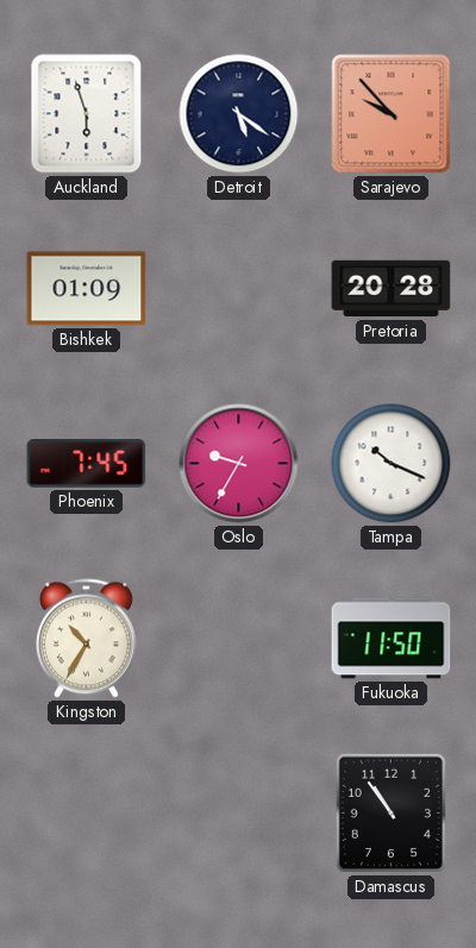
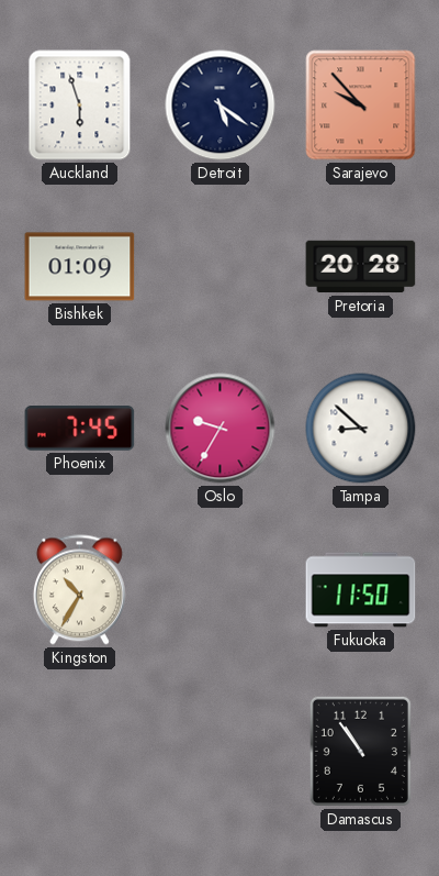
Tampa: 10:19 -> 8:52
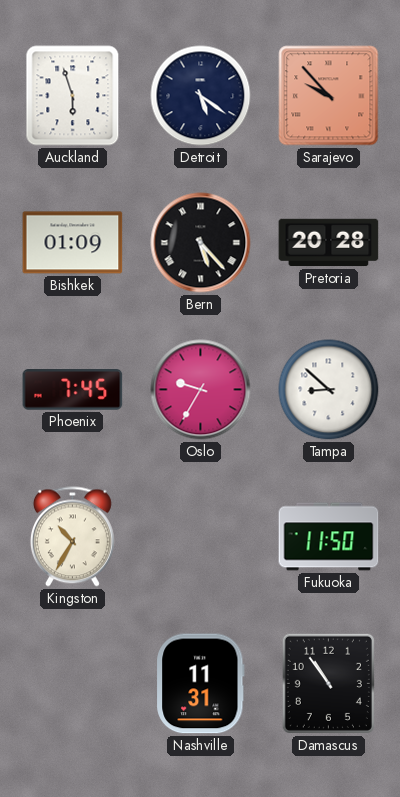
Bern: none -> 5:23
Nashville: none -> 11:31
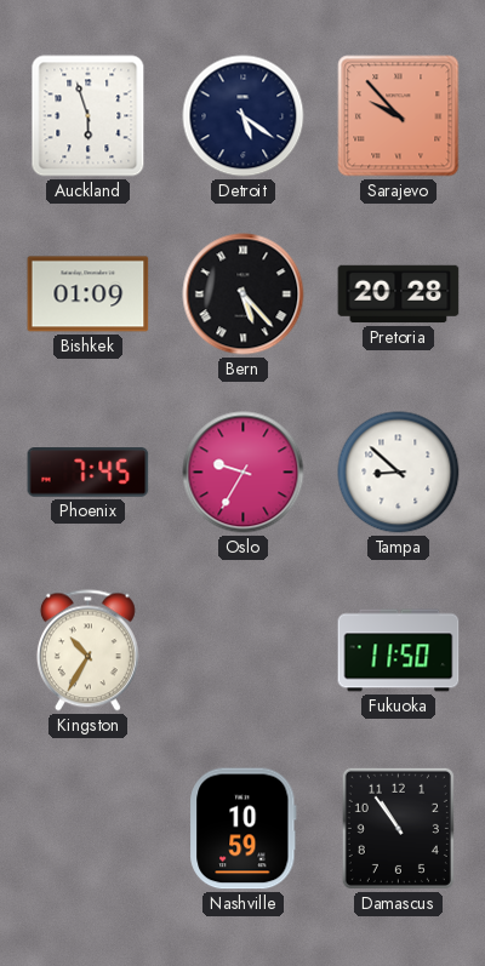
Nashville: 11:31 -> 10:59
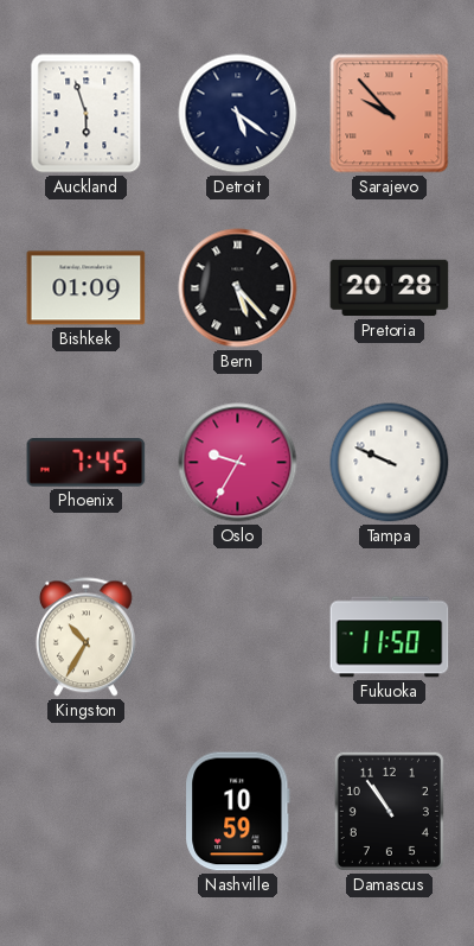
Tampa: 8:52 -> 9:49
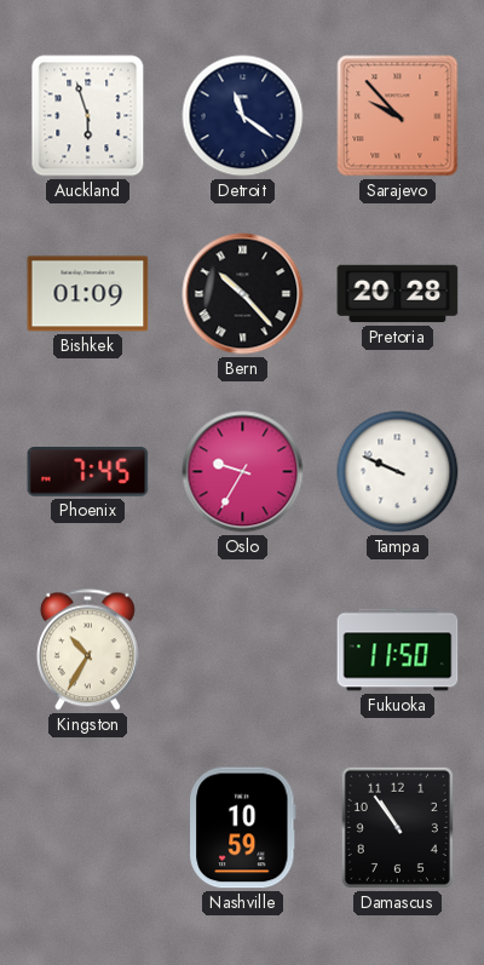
Detroit: 5:21 -> 11:21
Bern: 5:23 -> 10:23
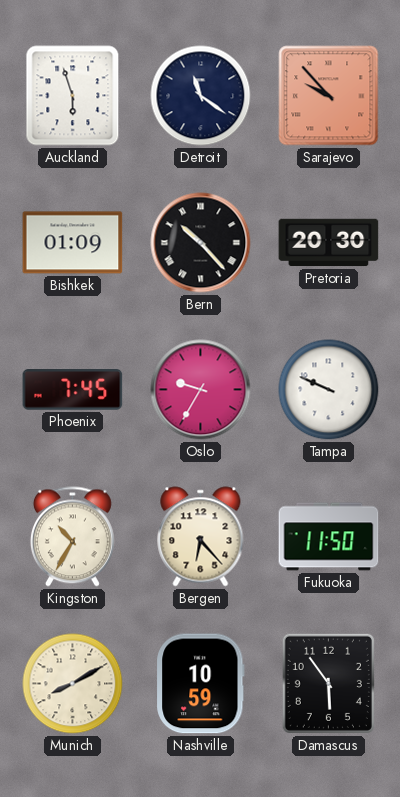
Pretoria: 20:28 -> 20:30
Bergen: none -> 6:23
Munich: none -> 8:10
Damascus: 10:54 -> 5:54
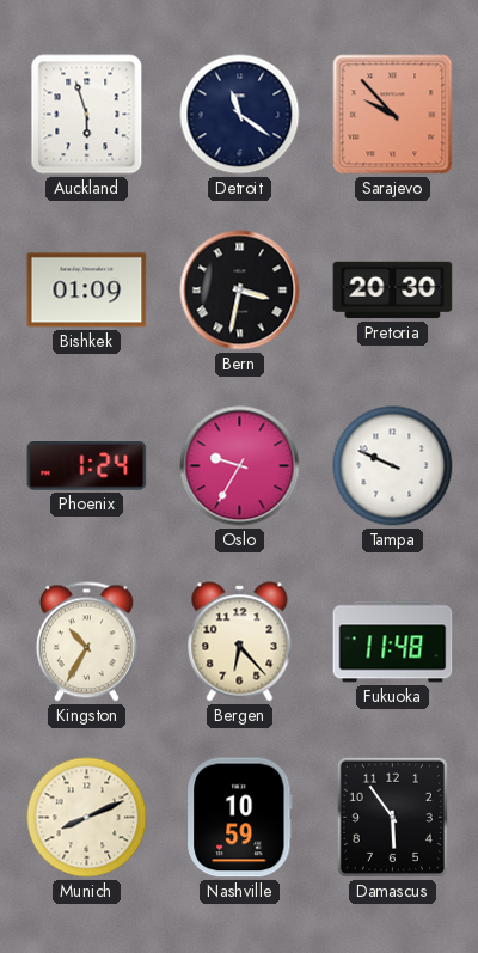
Bern: 10:23 -> 3:32
Phoenix: 7:45 -> 1:24
Fukuoka: 11:50 -> 11:48
Munich: 8:10 -> 8:11
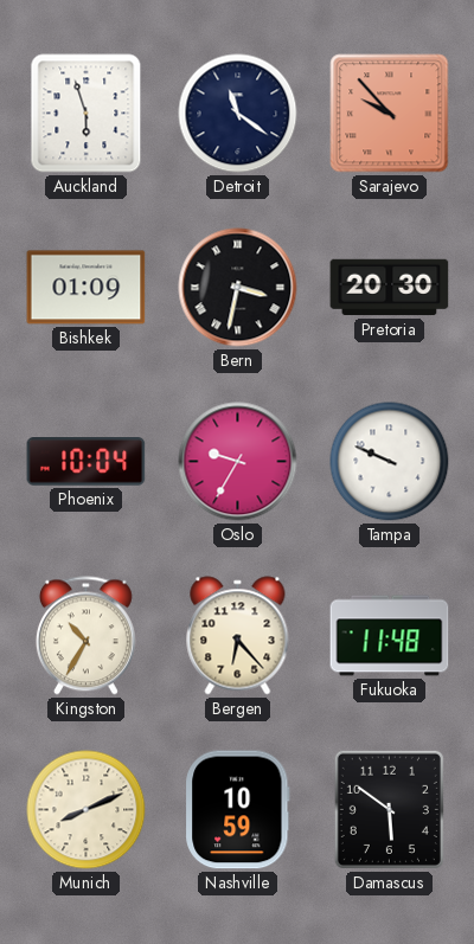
Phoenix: 1:24 -> 10:04
Damascus: 5:54 -> 5:51
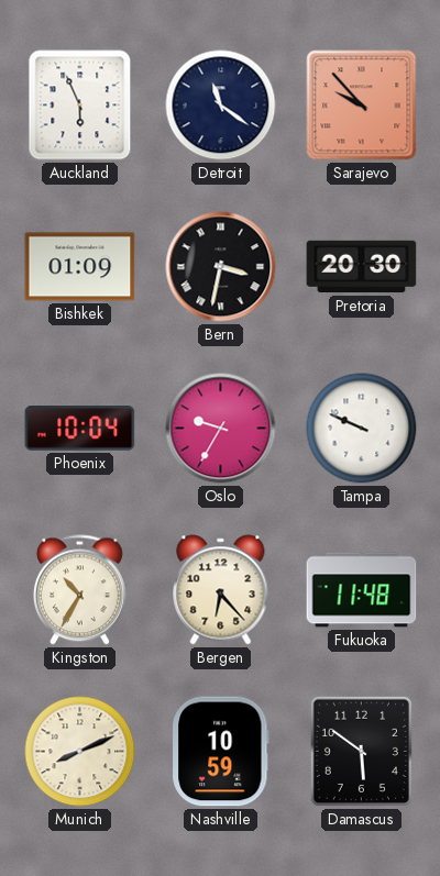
Auckland: 5:57 -> 5:56
